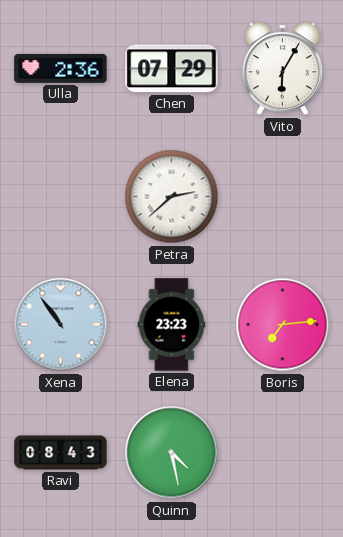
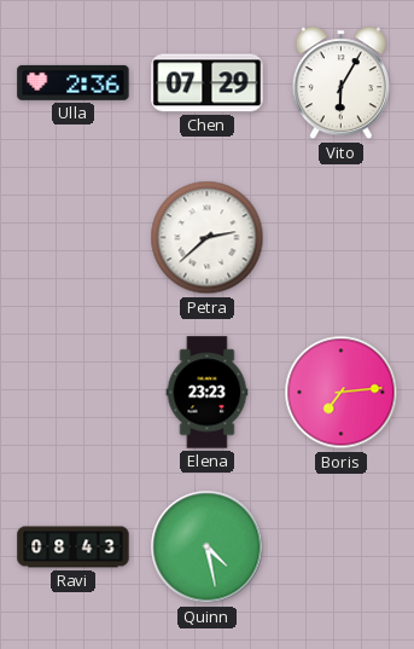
Xena: 10:54 -> none
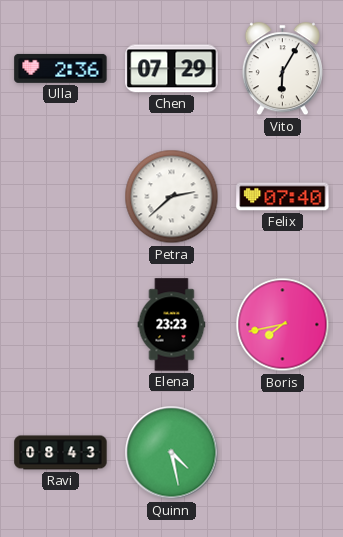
Felix: none -> 07:40
Boris: 7:14 -> 7:43
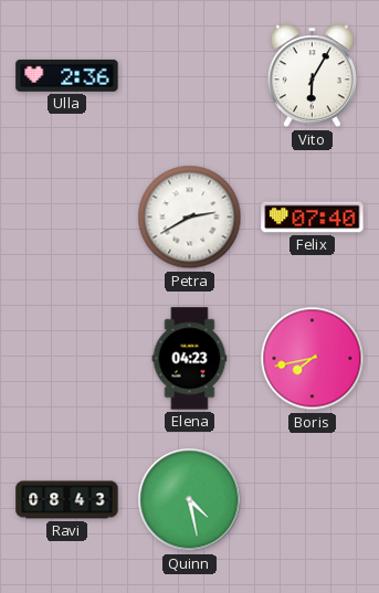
Chen: 07:29 -> none
Petra: 2:38 -> 2:40
Elena: 23:23 -> 04:23
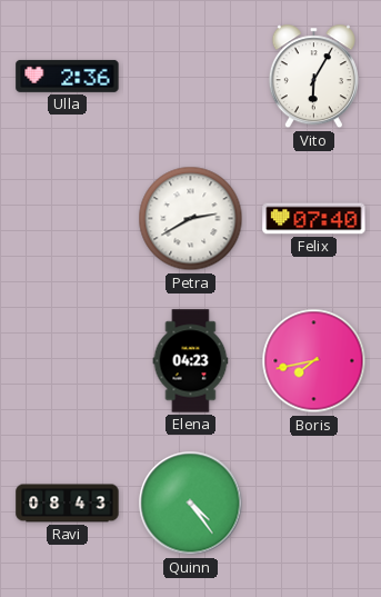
Quinn: 4:28 -> 4:24
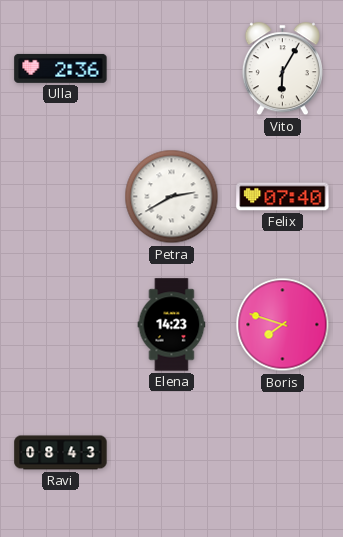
Elena: 04:23 -> 14:23
Boris: 7:43 -> 7:48
Quinn: 4:24 -> none
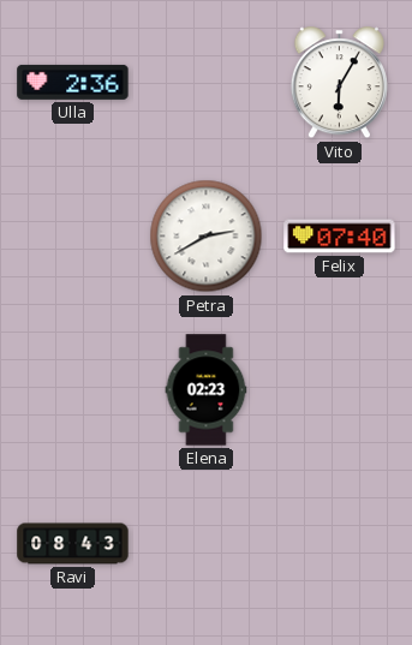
Elena: 14:23 -> 02:23
Boris: 7:48 -> none
